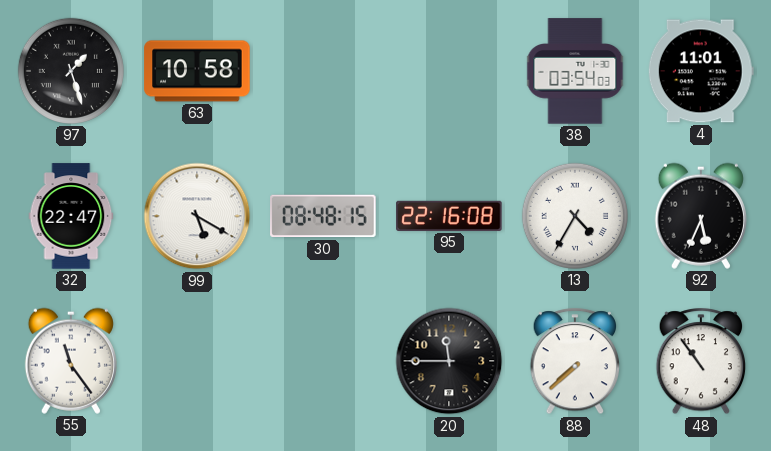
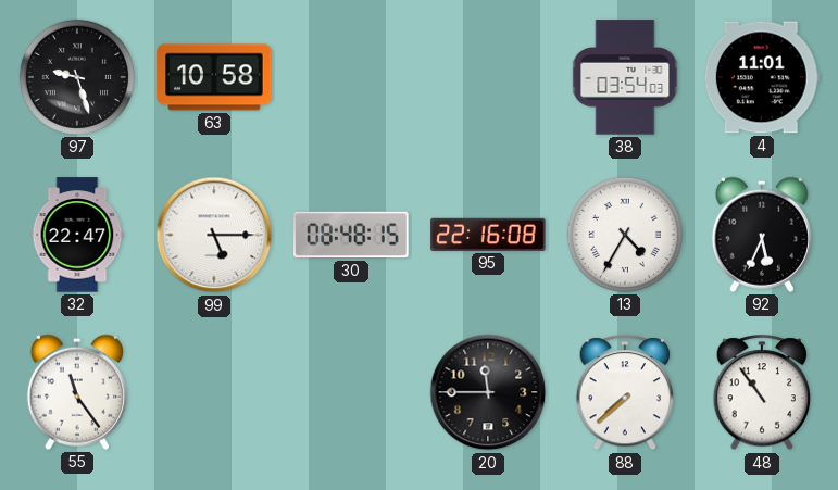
97: 1:27 -> 9:27
99: 5:20 -> 5:15
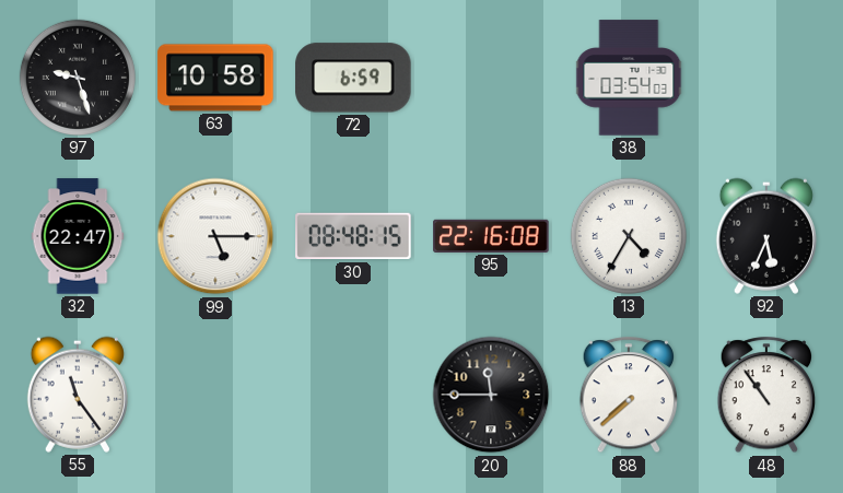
72: none -> 6:59
4: 11:01 -> none
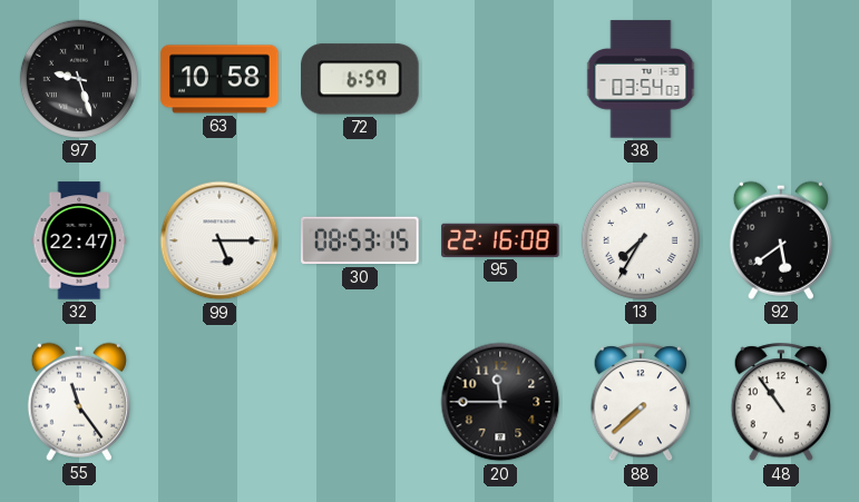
30: 08:48 -> 08:53
13: 4:35 -> 7:35
92: 5:34 -> 5:39
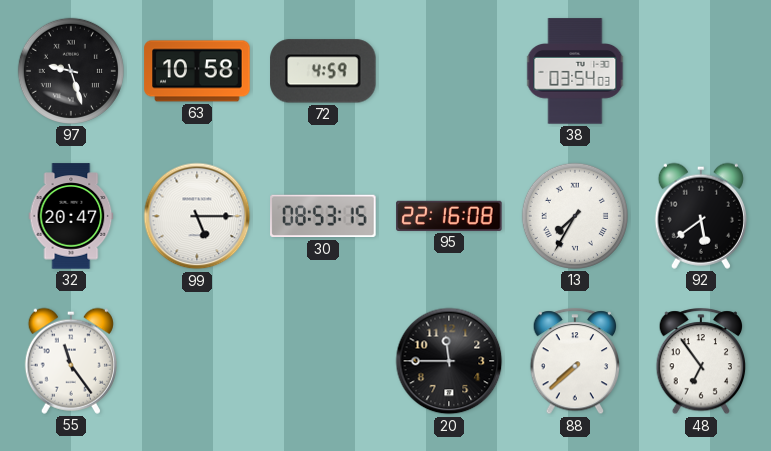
72: 6:59 -> 4:59
32: 22:47 -> 20:47
48: 10:54 -> 6:54
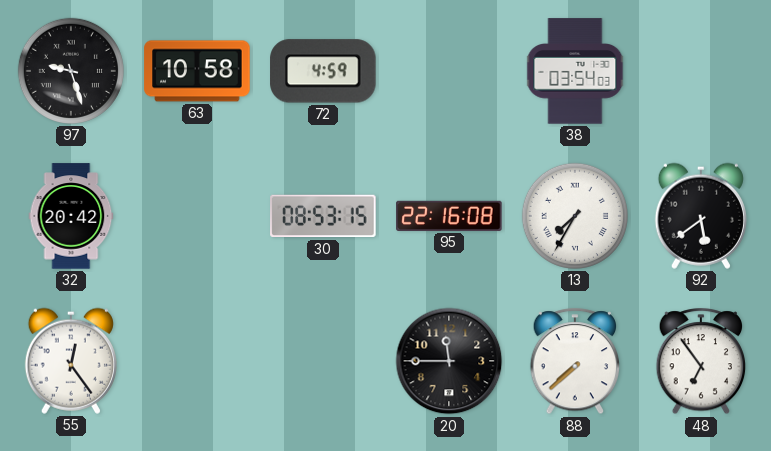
32: 20:47 -> 20:42
99: 5:15 -> none
55: 11:24 -> 12:24
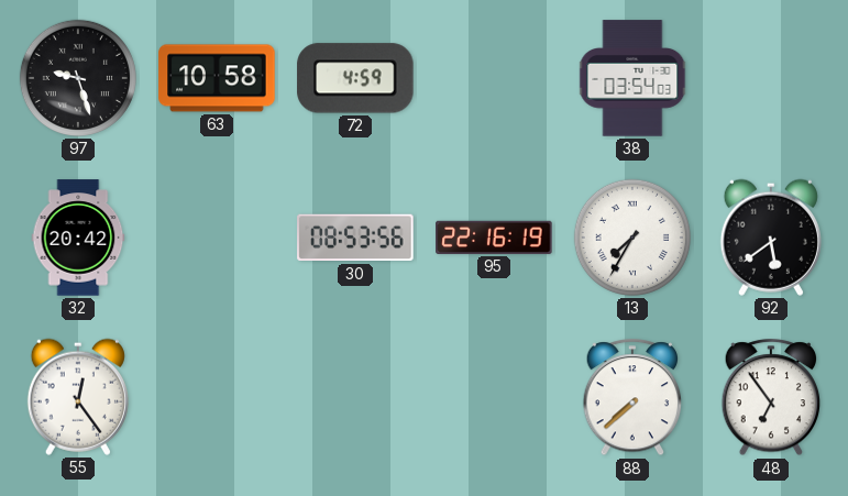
30: 08:53:15 -> 08:53:56
95: 22:16:08 -> 22:16:19
20: 11:45 -> none
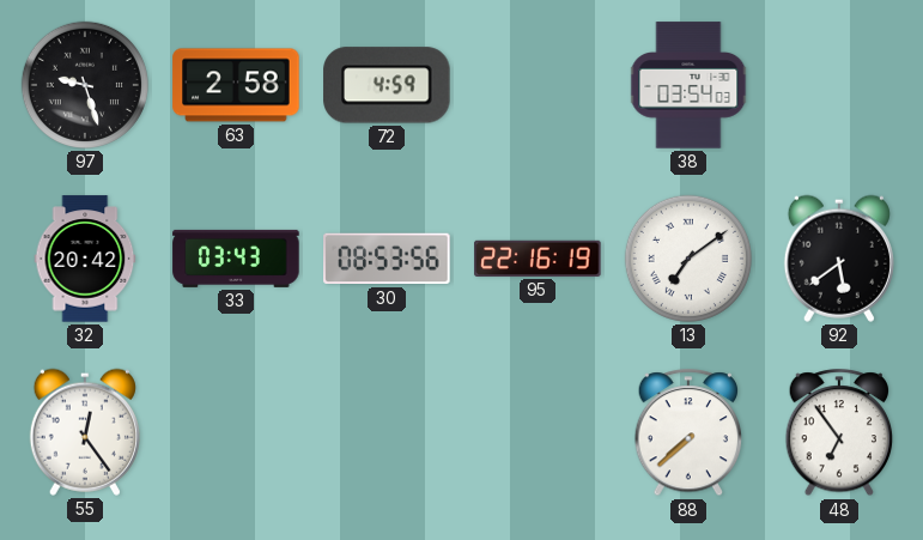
63: 10:58 -> 2:58
33: none -> 03:43
13: 7:35 -> 7:09
